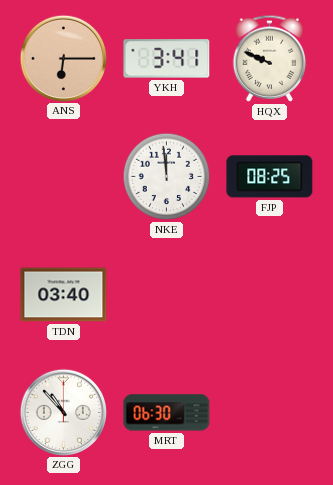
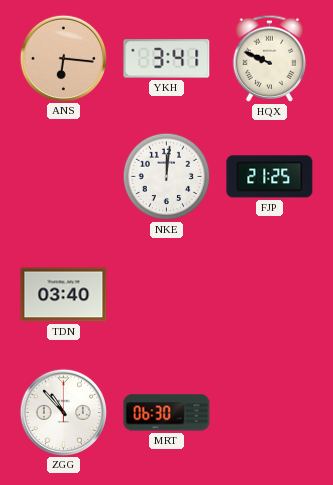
ANS: 6:15 -> 6:16
NKE: 11:59 -> 12:01
FJP: 08:25 -> 21:25
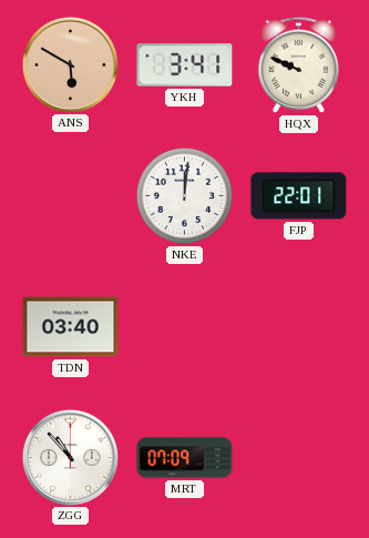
ANS: 6:16 -> 5:50
FJP: 21:25 -> 22:01
MRT: 06:30 -> 07:09
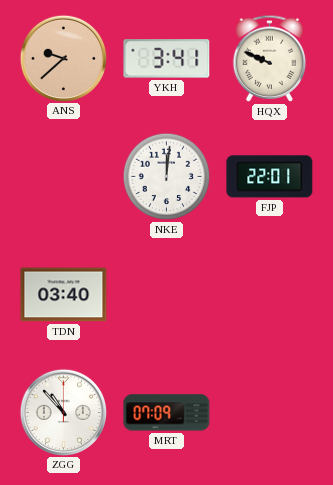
ANS: 5:50 -> 9:38
